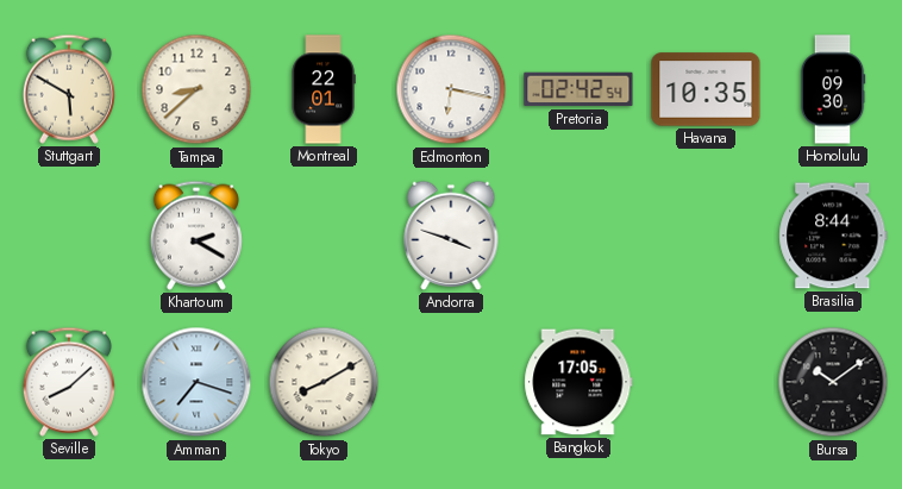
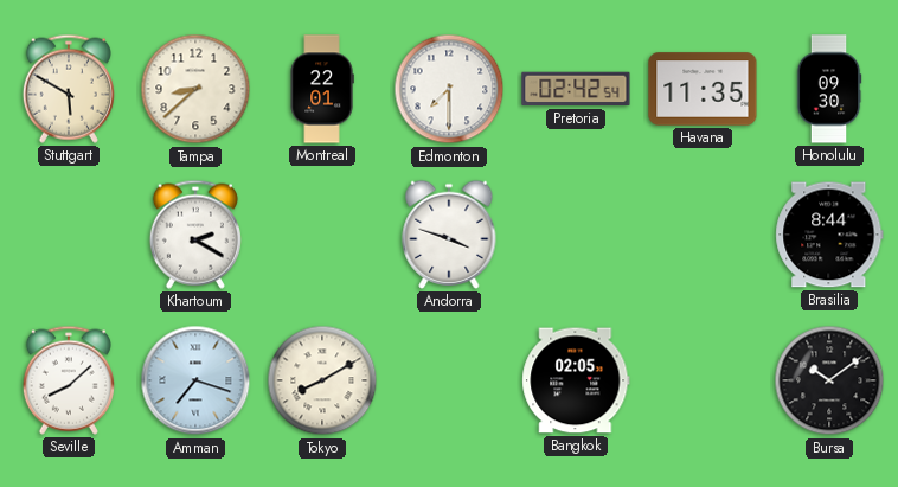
Edmonton: 6:17 -> 7:30
Havana: 10:35 -> 11:35
Bangkok: 17:05 -> 02:05
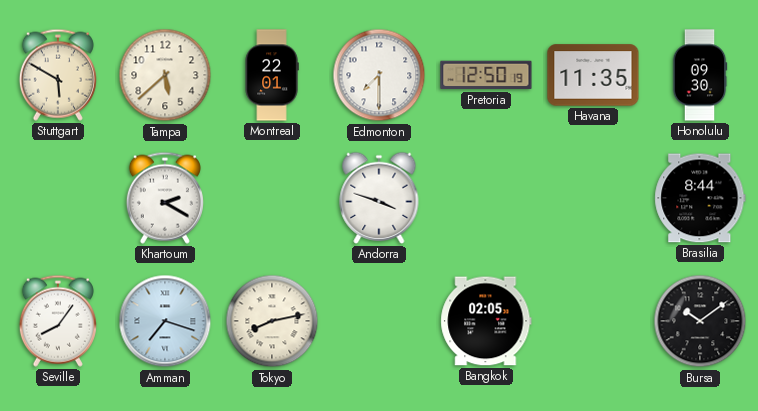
Tampa: 8:38 -> 5:38
Pretoria: 02:42 -> 12:50
Seville: 8:08 -> 8:06
Tokyo: 8:10 -> 8:13
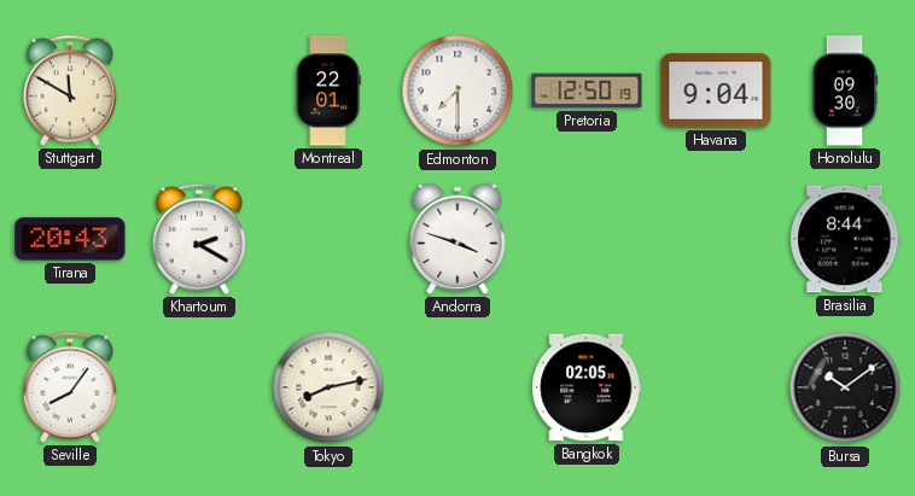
Stuttgart: 5:50 -> 11:50
Tampa: 5:38 -> none
Havana: 11:35 -> 9:04
Tirana: none -> 20:43
Amman: 7:18 -> none
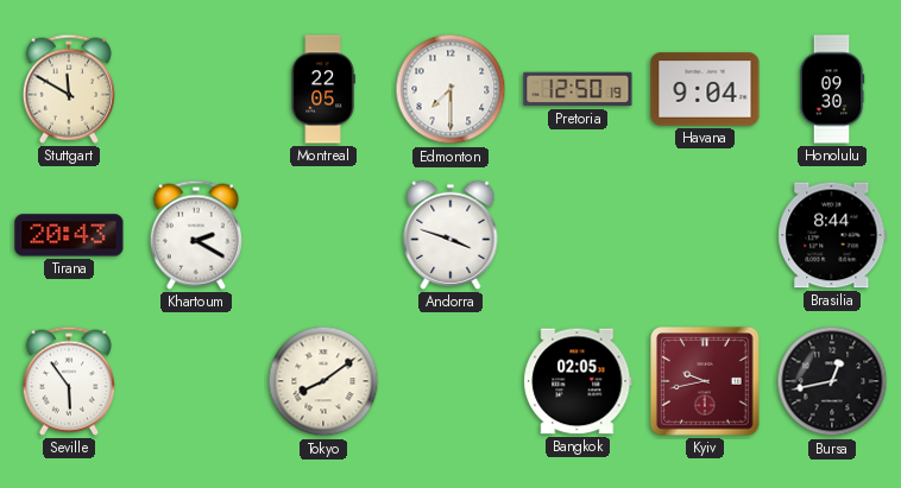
Montreal: 22:01 -> 22:05
Seville: 8:06 -> 5:54
Tokyo: 8:13 -> 8:09
Kyiv: none -> 9:43
Bursa: 10:09 -> 12:43
